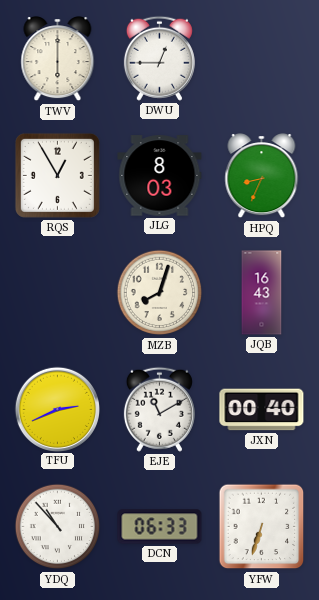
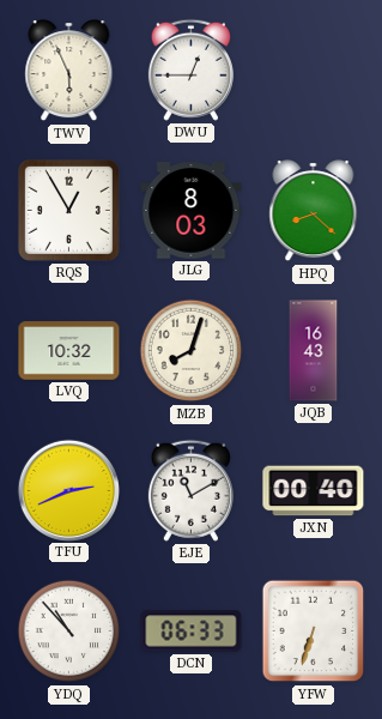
TWV: 6:00 -> 5:56
HPQ: 8:34 -> 8:22
LVQ: none -> 10:32
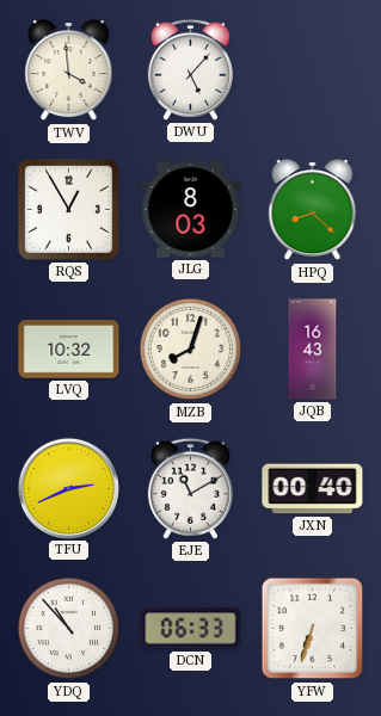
TWV: 5:56 -> 3:59
DWU: 12:45 -> 5:07
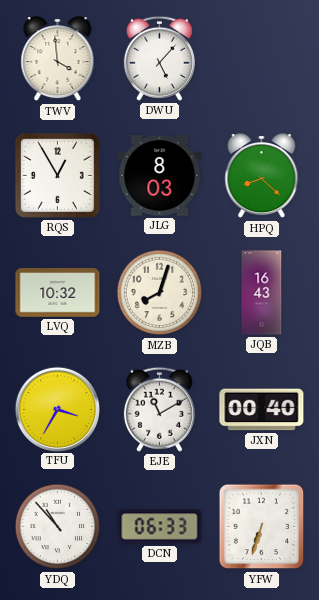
TFU: 2:41 -> 3:35
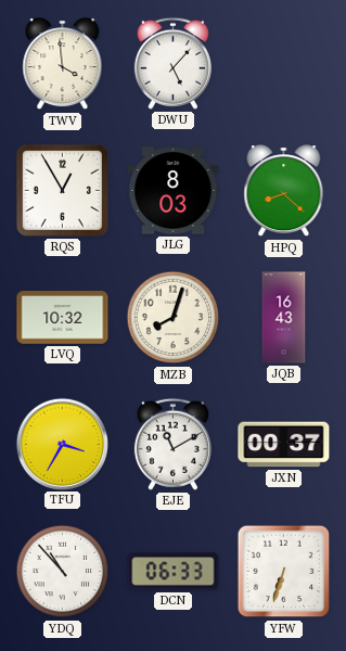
JXN: 00:40 -> 00:37
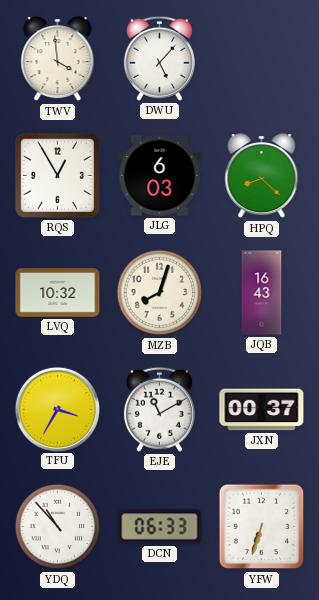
JLG: 8:03 -> 6:03
